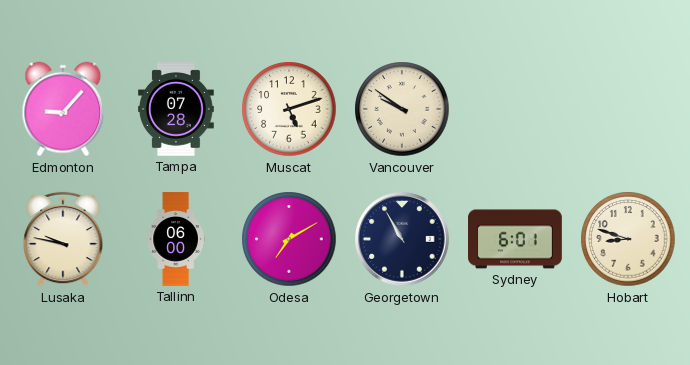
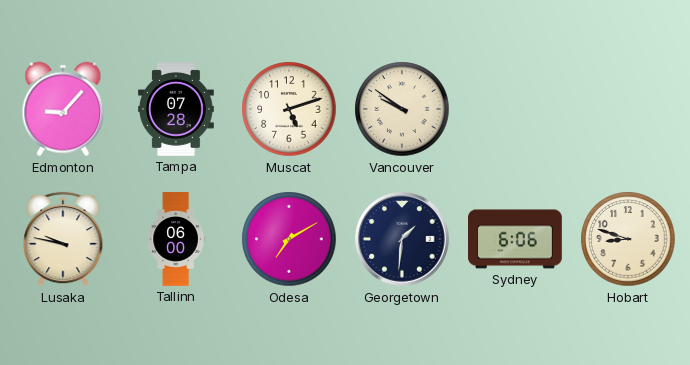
Georgetown: 10:55 -> 1:31
Sydney: 6:01 -> 6:06
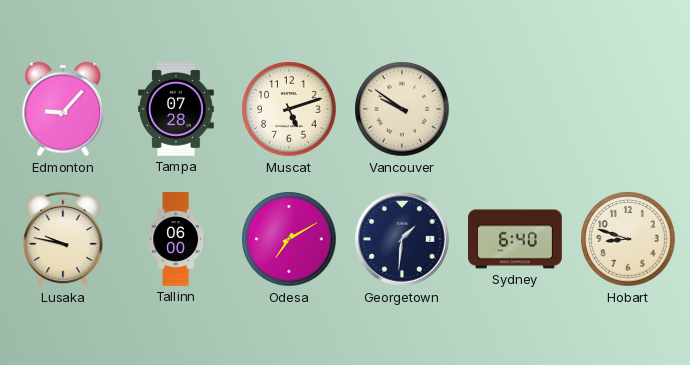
Sydney: 6:06 -> 6:40
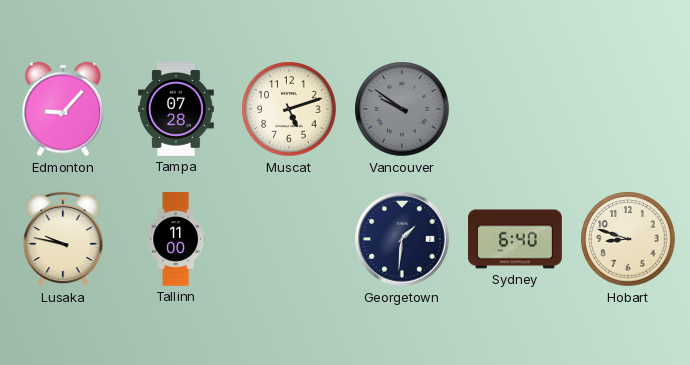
Vancouver dial: cream -> grey
Tallinn: 06:00 -> 11:00
Odesa: 7:10 -> none
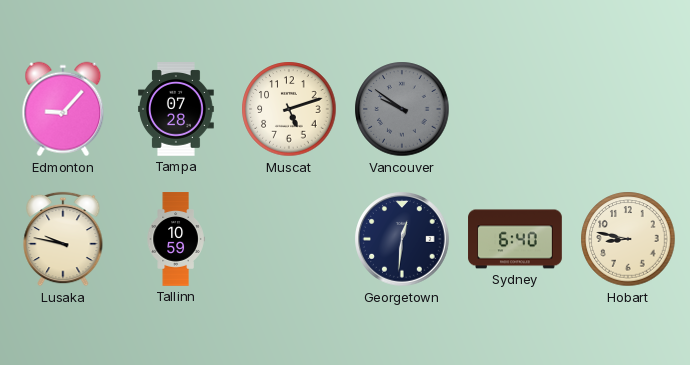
Tallinn: 11:00 -> 10:59
Georgetown: 1:31 -> 12:31
Hobart: 8:48 -> 8:47
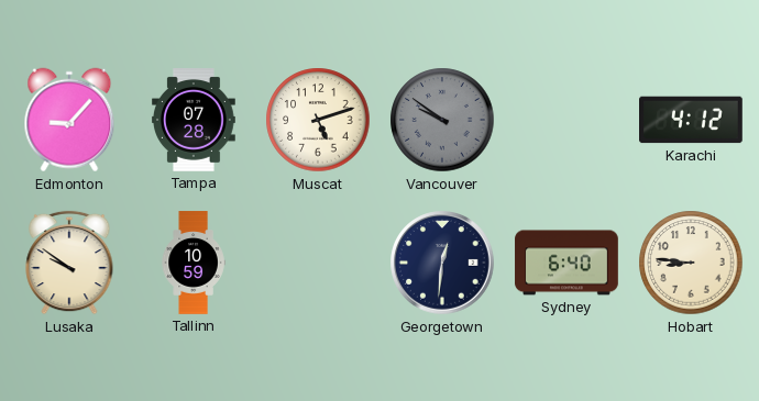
Karachi: none -> 4:12
Lusaka: 9:47 -> 9:51
Hobart: 8:47 -> 8:46
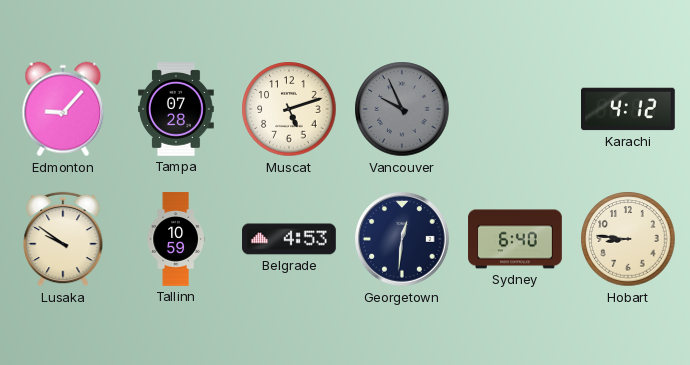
Vancouver: 9:51 -> 9:56
Belgrade: none -> 4:53
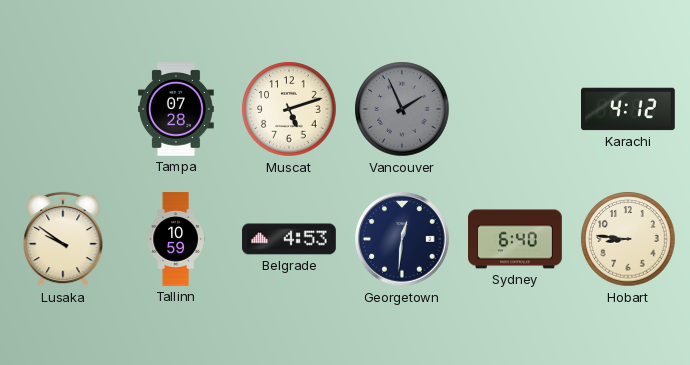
Edmonton: 9:07 -> none
Vancouver: 9:56 -> 1:56
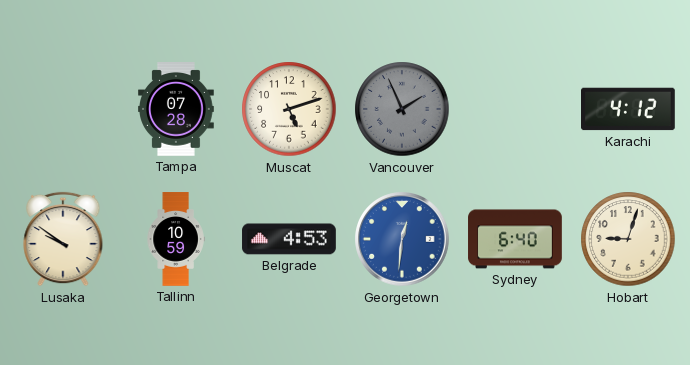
Georgetown dial: navy -> blue
Hobart: 8:46 -> 9:03
